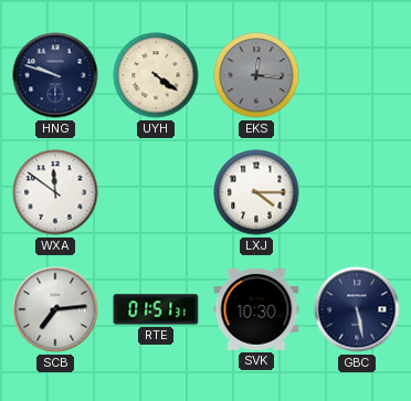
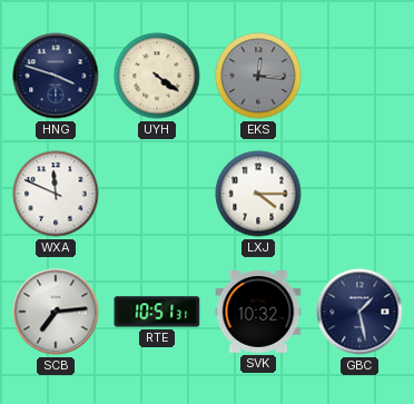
HNG: 9:48 -> 3:48
WXA: 11:51 -> 11:49
RTE: 01:51 -> 10:51
SVK: 10:30 -> 10:32
GBC: 5:28 -> 1:28
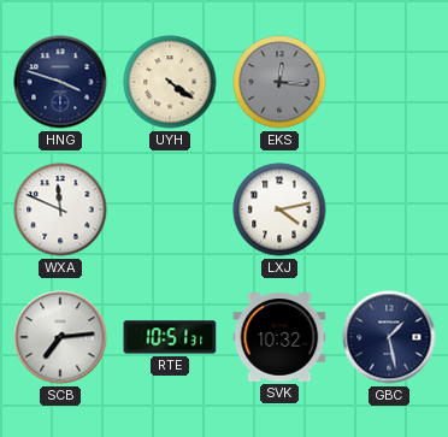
LXJ: 4:15 -> 4:13
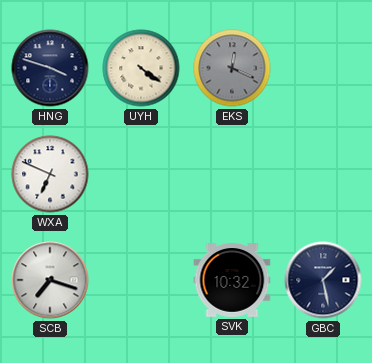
EKS: 12:16 -> 12:19
WXA: 11:49 -> 6:49
LXJ: 4:13 -> none
SCB: 7:14 -> 7:18
RTE: 10:51 -> none
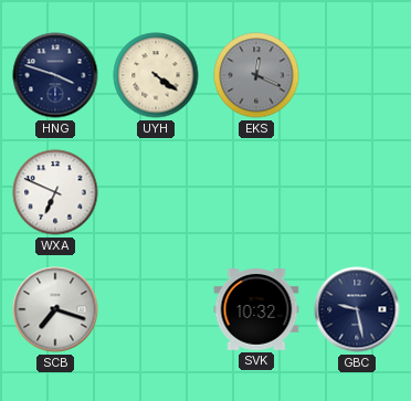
GBC: 1:28 -> 9:28
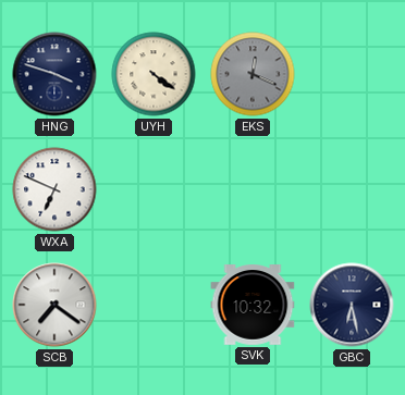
SCB: 7:18 -> 7:21
GBC: 9:28 -> 6:28
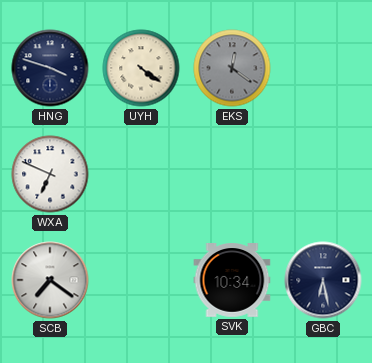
EKS: 12:19 -> 12:21
SVK: 10:32 -> 10:34
